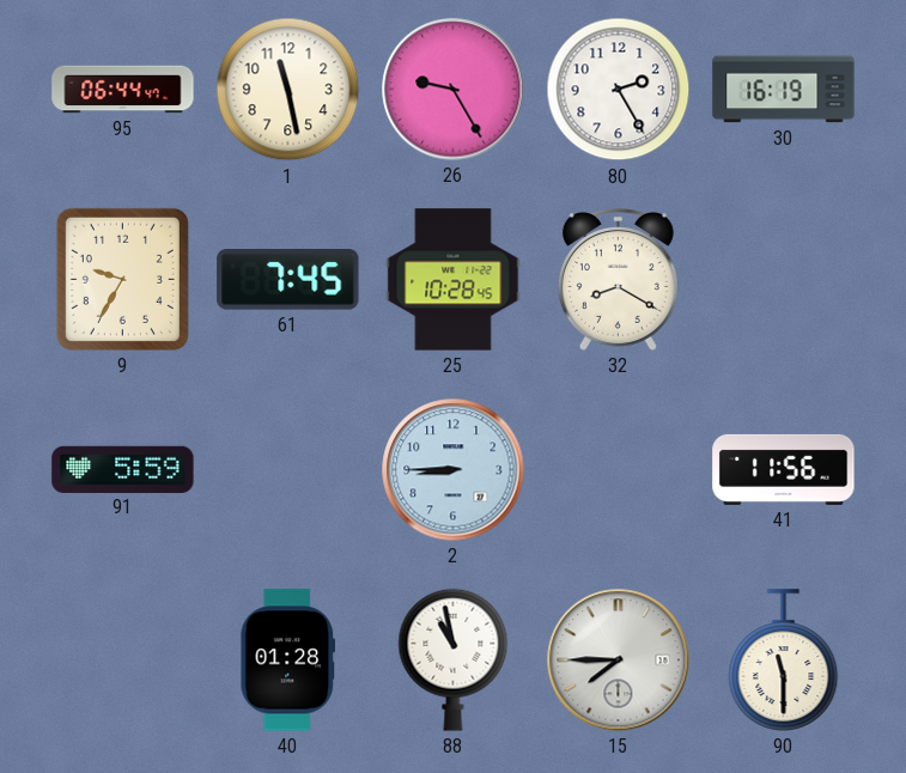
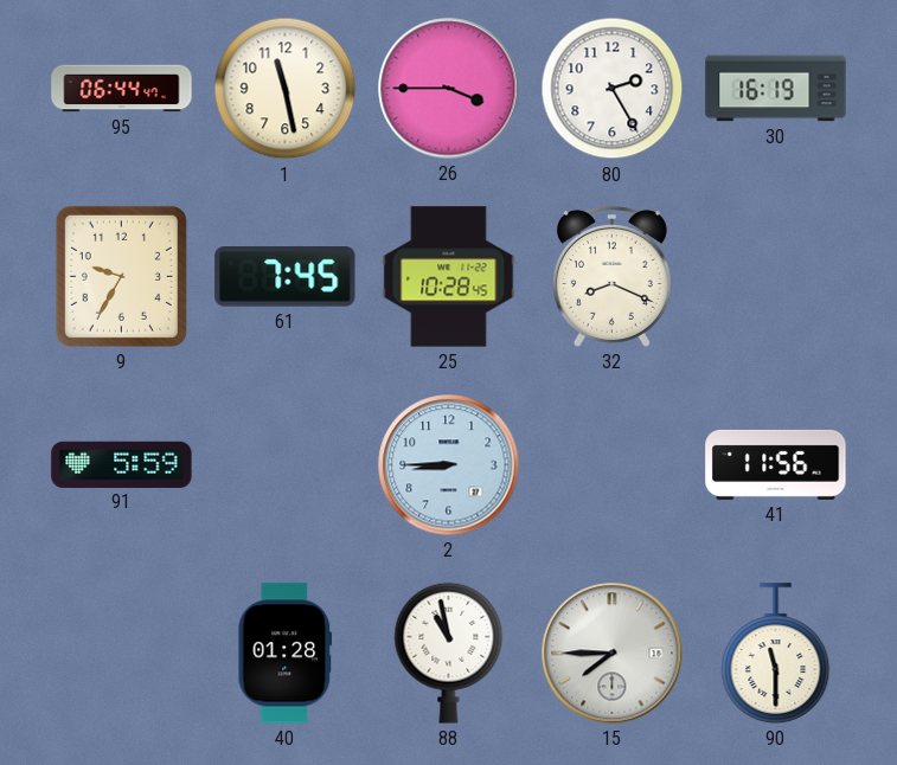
26: 9:25 -> 3:45
32: 8:20 -> 8:19
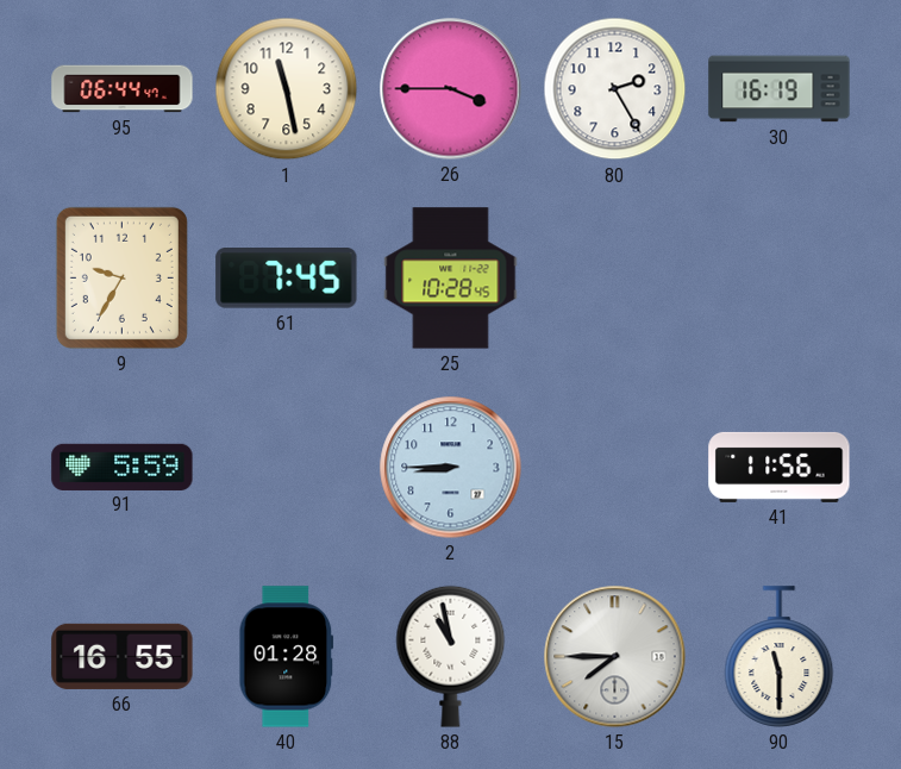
32: 8:19 -> none
66: none -> 16:55
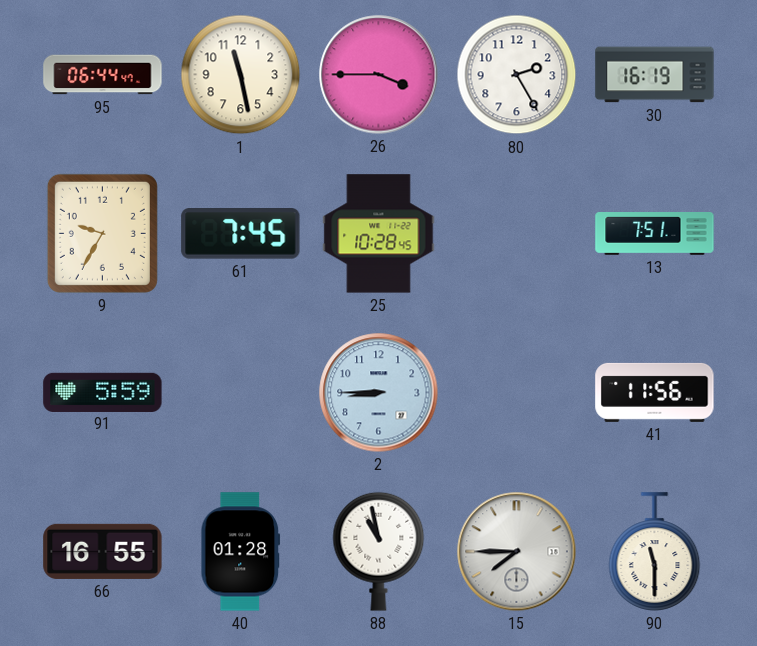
13: none -> 7:51
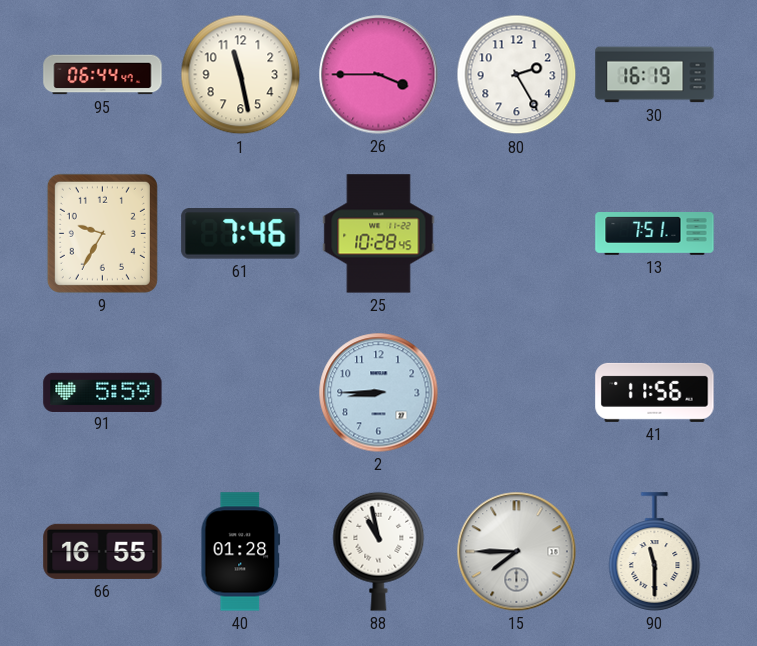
61: 7:45 -> 7:46
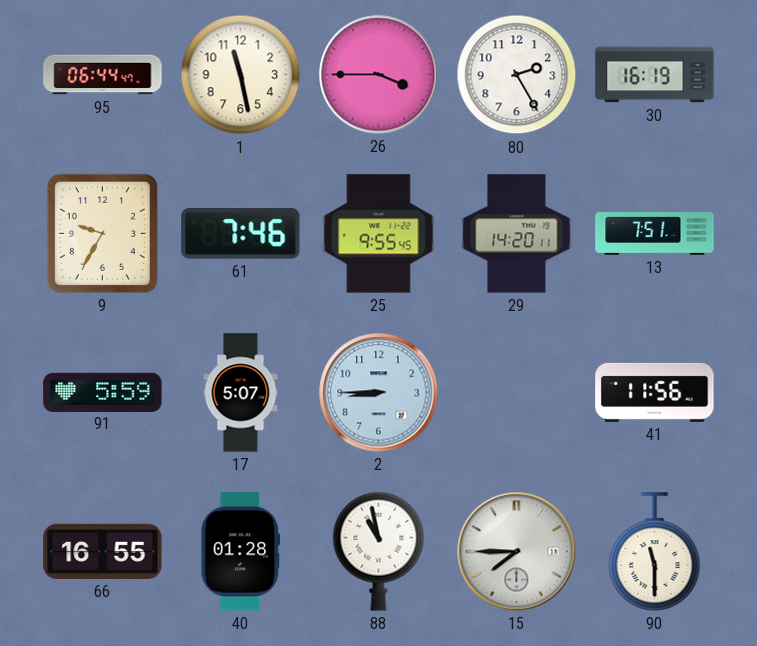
25: 10:28 -> 9:55
29: none -> 14:20
17: none -> 5:07
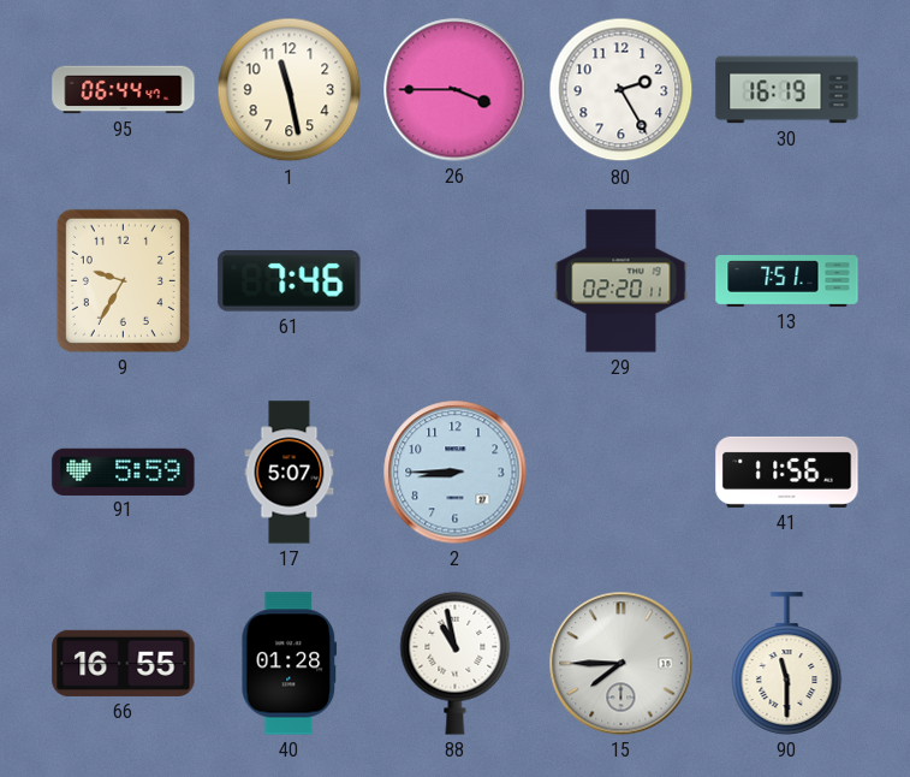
25: 9:55 -> none
29: 14:20 -> 02:20
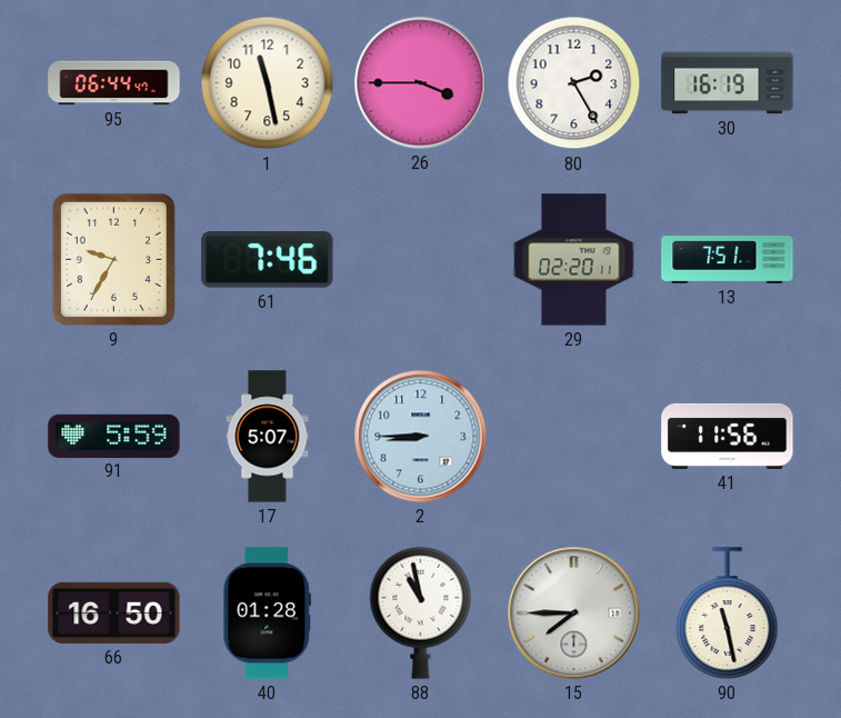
66: 16:55 -> 16:50
90: 11:30 -> 11:28
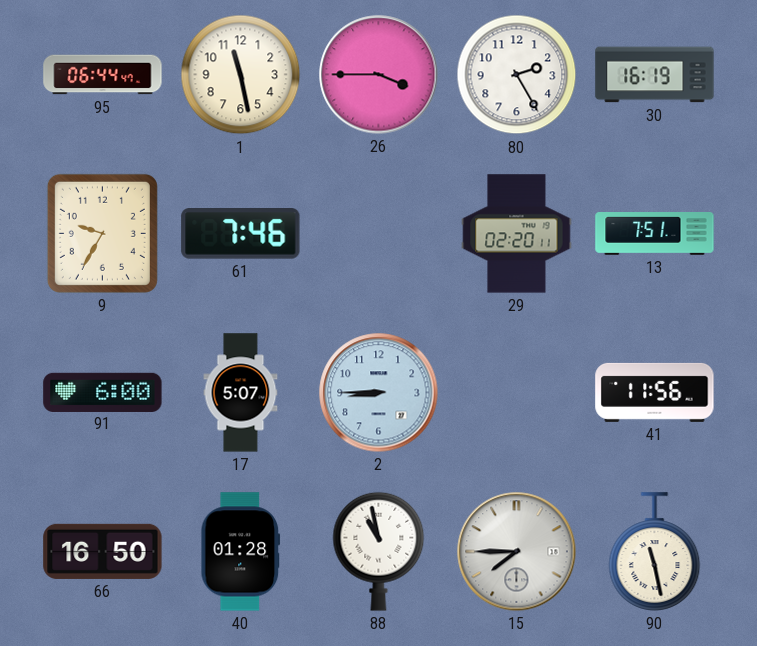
91: 5:59 -> 6:00
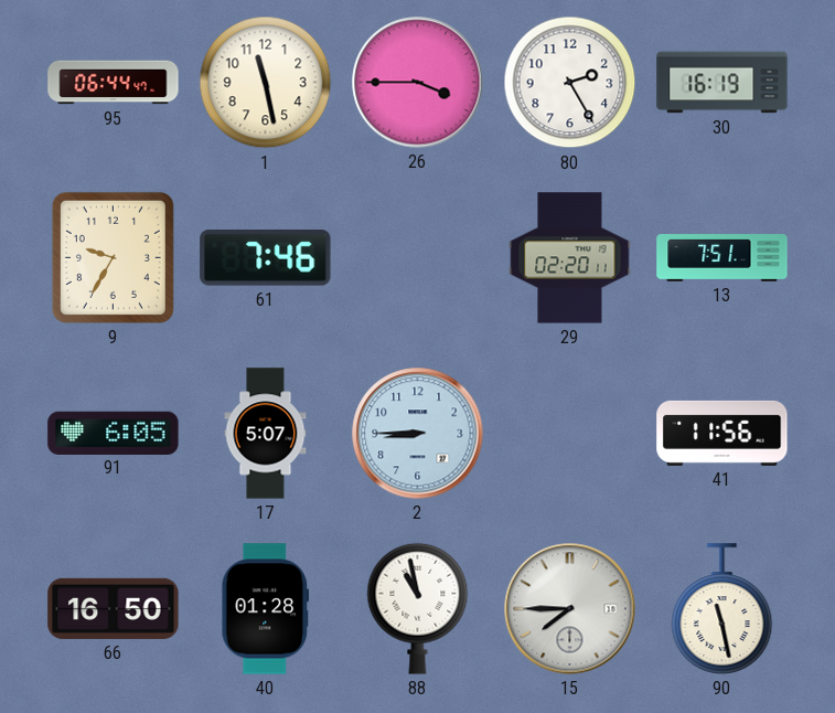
91: 6:00 -> 6:05
